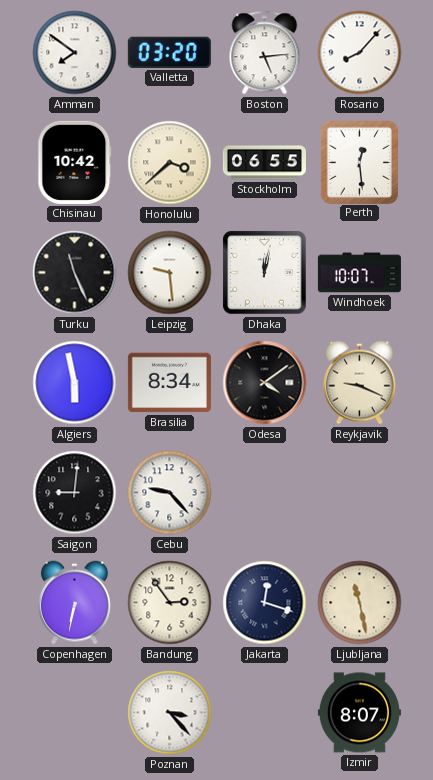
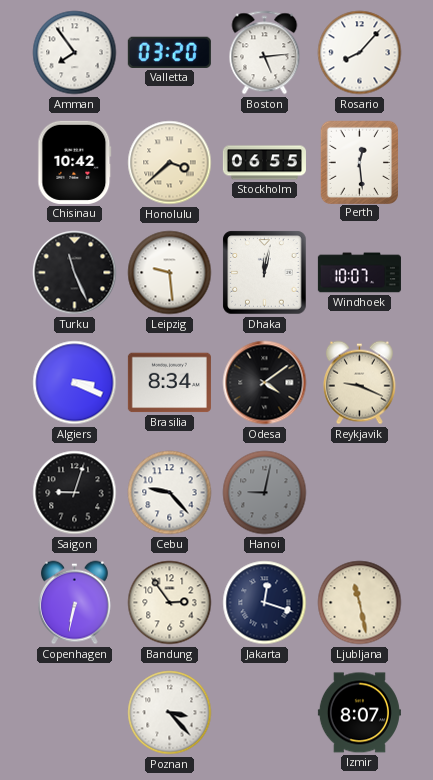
Amman: 7:51 -> 7:54
Algiers: 5:58 -> 3:19
Saigon: 9:01 -> 9:03
Hanoi: none -> 9:02
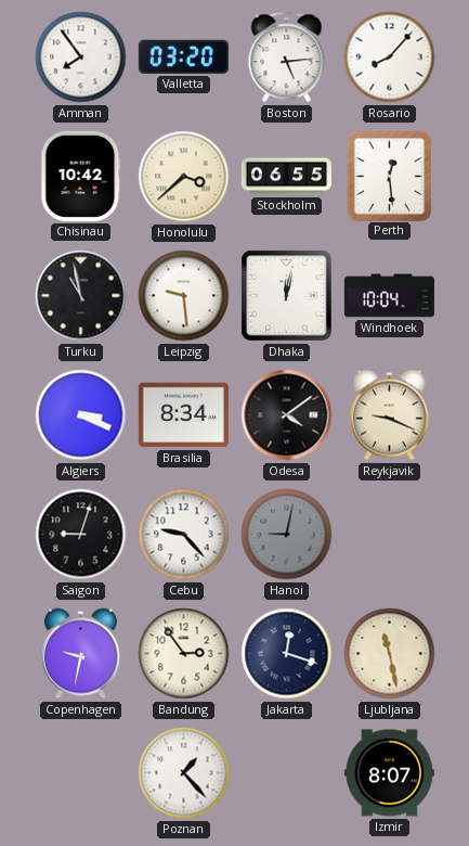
Turku: 11:26 -> 10:58
Windhoek: 10:07 -> 10:04
Copenhagen: 6:32 -> 9:32
Poznan: 3:23 -> 1:23
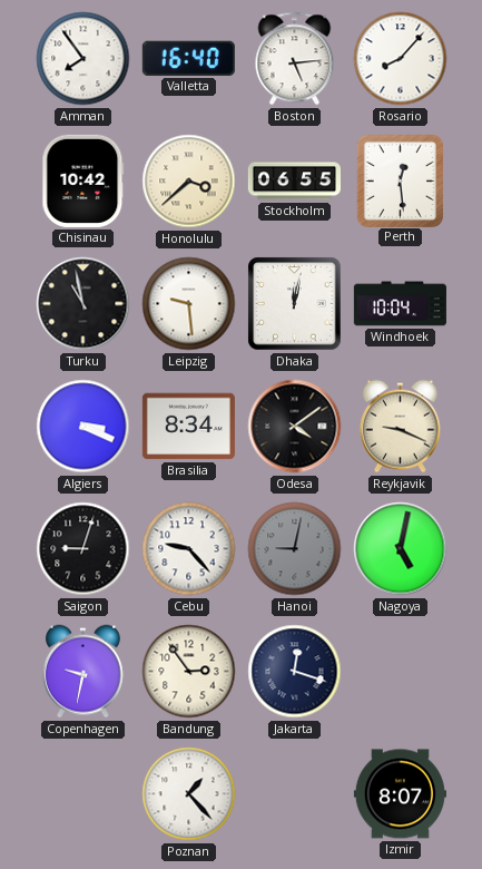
Valletta: 03:20 -> 16:40
Nagoya: none -> 5:02
Ljubljana: 11:28 -> none
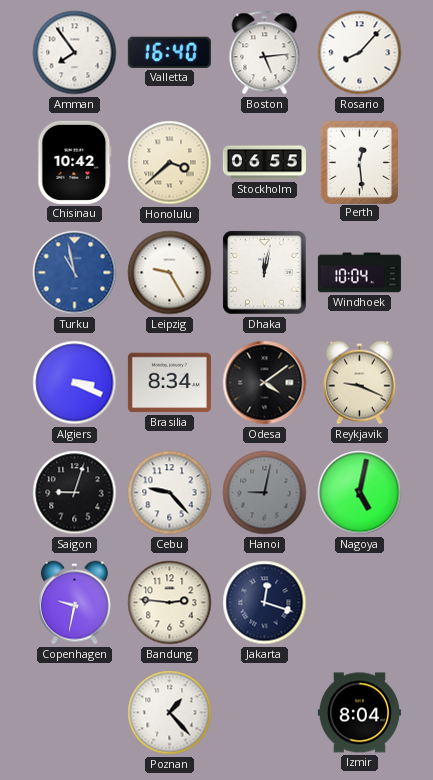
Turku dial: black -> blue
Leipzig: 9:29 -> 9:25
Bandung: 2:54 -> 2:46
Izmir: 8:07 -> 8:04
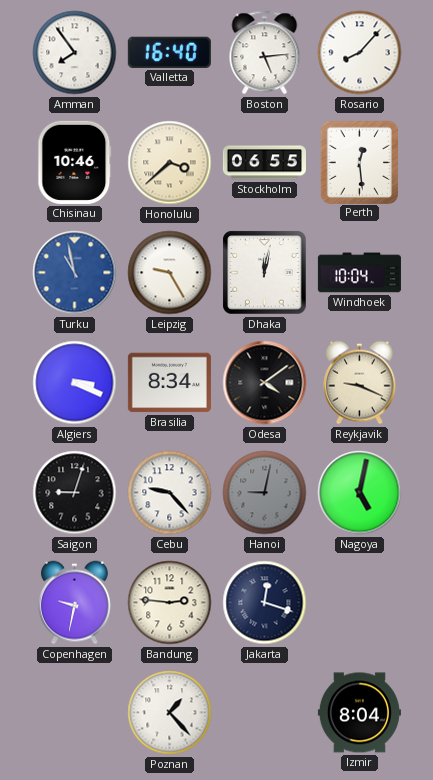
Chisinau: 10:42 -> 10:46
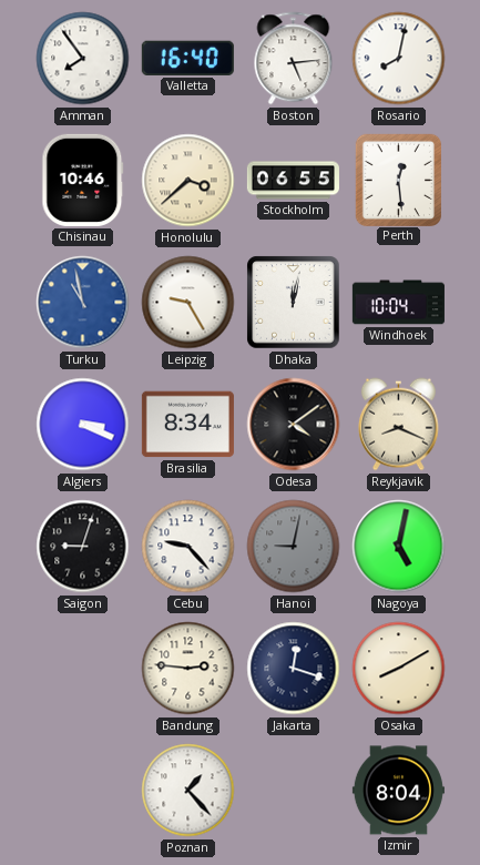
Rosario: 8:07 -> 8:02
Reykjavik: 9:19 -> 8:19
Copenhagen: 9:32 -> none
Osaka: none -> 8:10
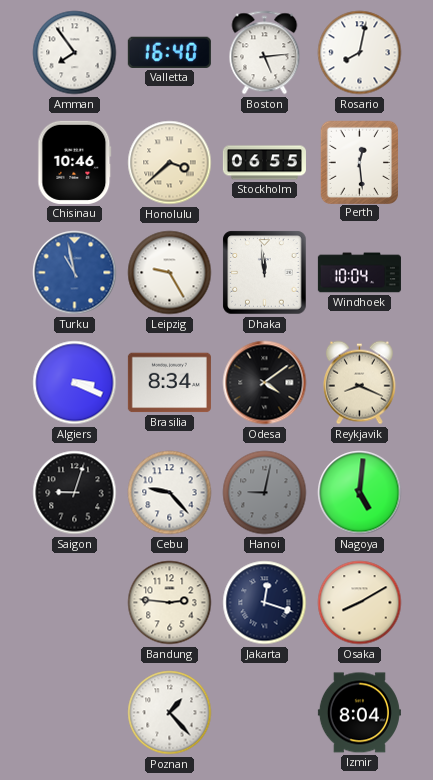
Dhaka: 12:02 -> 11:59
Nagoya: 5:02 -> 5:01
